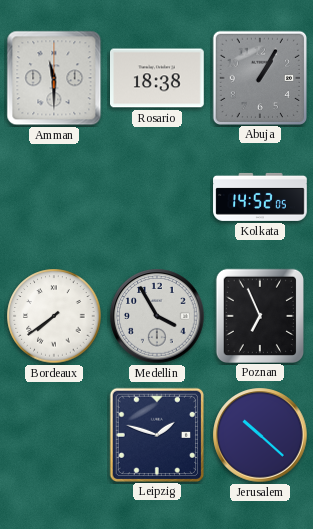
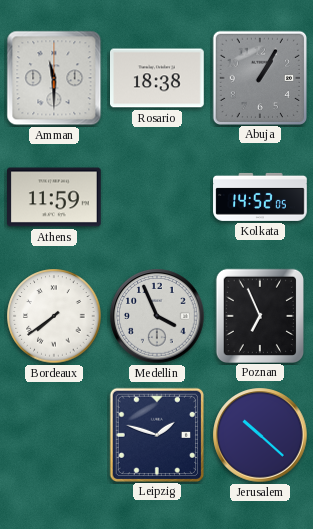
Athens: none -> 11:59
Medellin: 3:55 -> 3:56
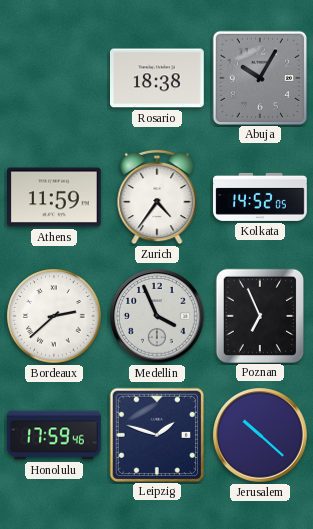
Amman: 11:30 -> none
Abuja: 1:05 -> 10:05
Zurich: none -> 4:36
Bordeaux: 7:39 -> 2:38
Honolulu: none -> 17:59
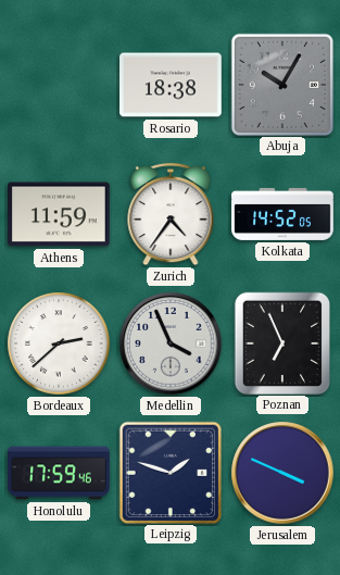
Jerusalem: 10:22 -> 3:49
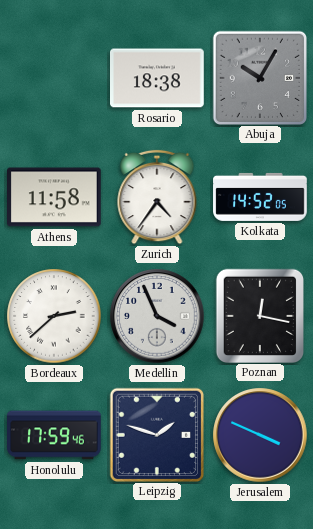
Athens: 11:59 -> 11:58
Poznan: 6:56 -> 12:17
